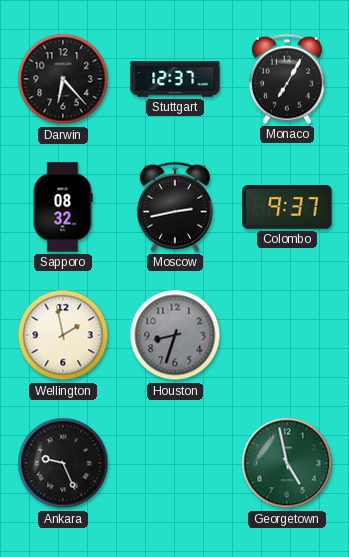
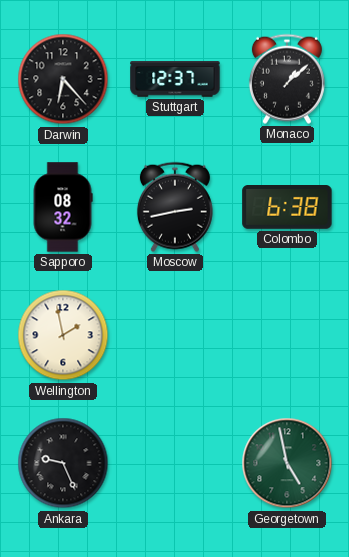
Monaco: 7:05 -> 1:08
Colombo: 9:37 -> 6:38
Houston: 8:33 -> none
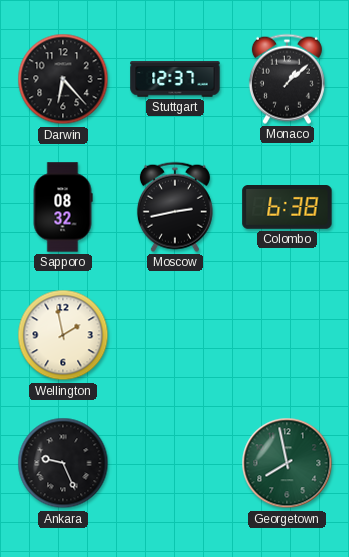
Georgetown: 4:58 -> 7:58
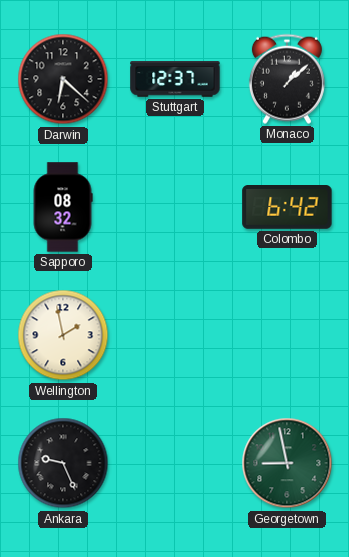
Darwin: 6:23 -> 6:22
Moscow: 2:43 -> none
Colombo: 6:38 -> 6:42
Georgetown: 7:58 -> 8:58
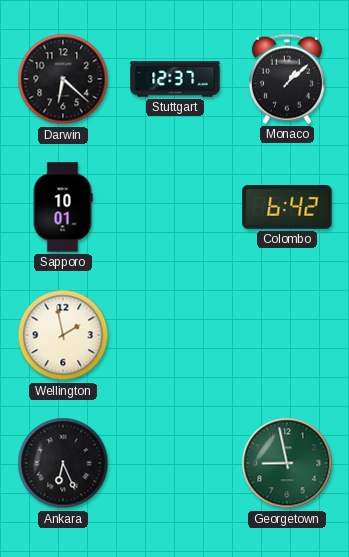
Sapporo: 08:32 -> 10:01
Ankara: 9:26 -> 6:26
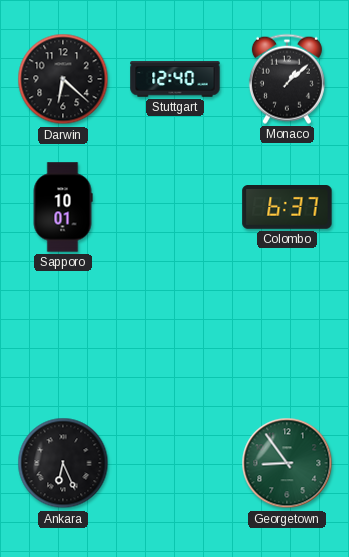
Stuttgart: 12:37 -> 12:40
Colombo: 6:42 -> 6:37
Wellington: 1:58 -> none
Georgetown: 8:58 -> 8:54
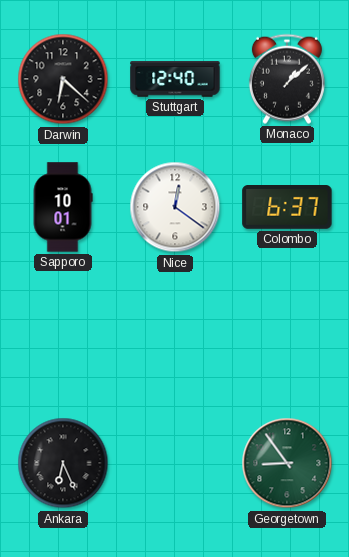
Nice: none -> 12:21
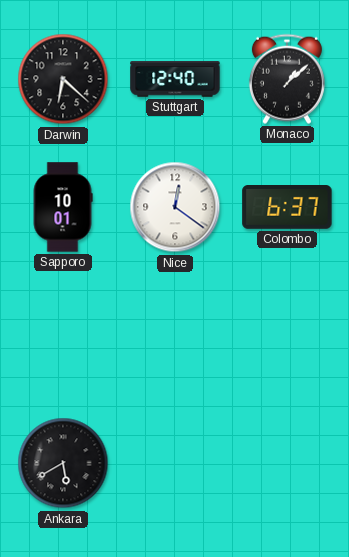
Ankara: 6:26 -> 5:40
Georgetown: 8:54 -> none
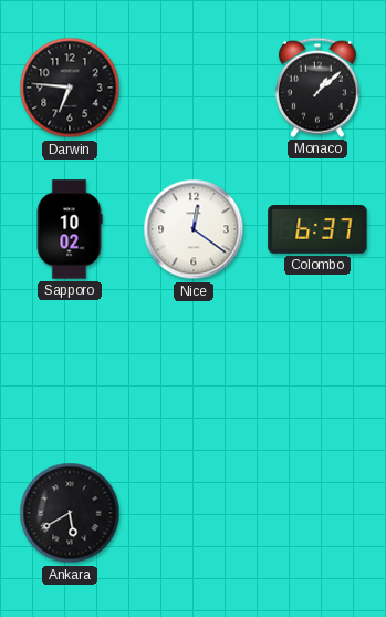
Darwin: 6:22 -> 6:46
Stuttgart: 12:40 -> none
Sapporo: 10:01 -> 10:02
